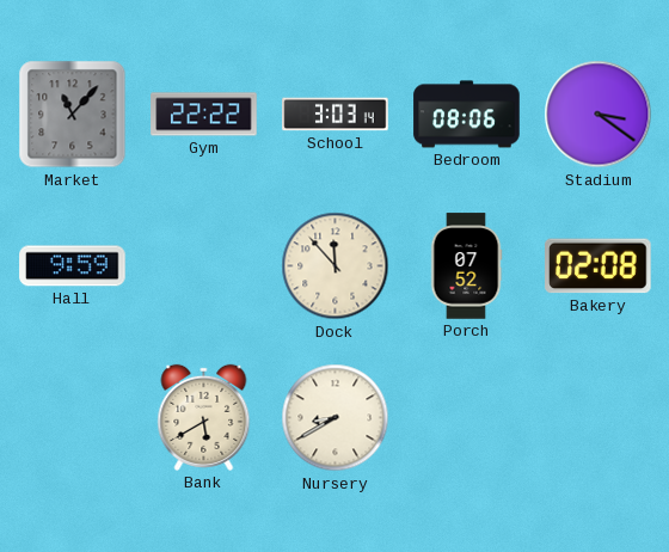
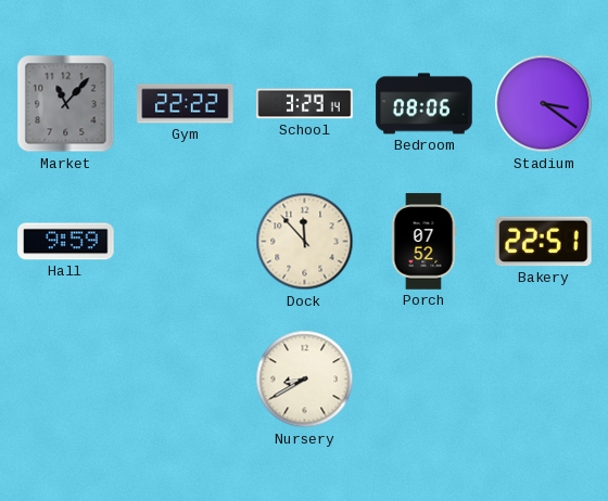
School: 3:03 -> 3:29
Bakery: 02:08 -> 22:51
Bank: 5:40 -> none
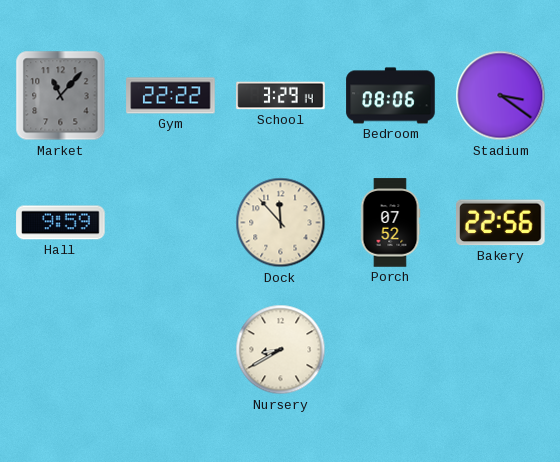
Bakery: 22:51 -> 22:56
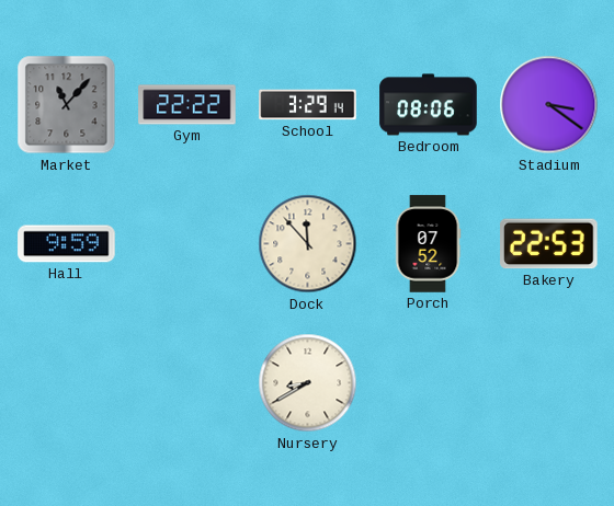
Bakery: 22:56 -> 22:53
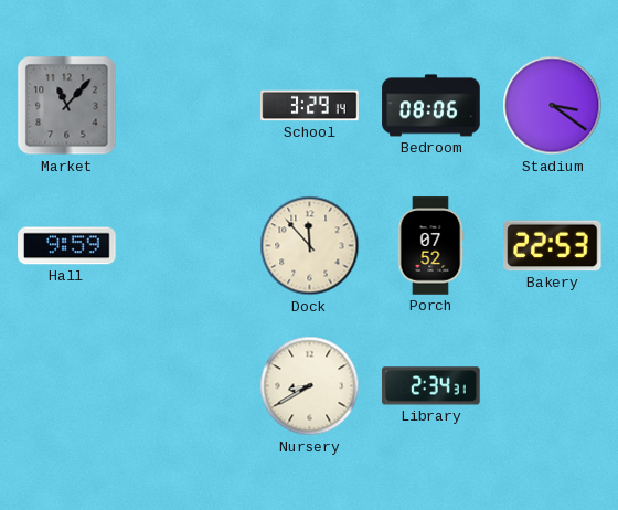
Gym: 22:22 -> none
Library: none -> 2:34
